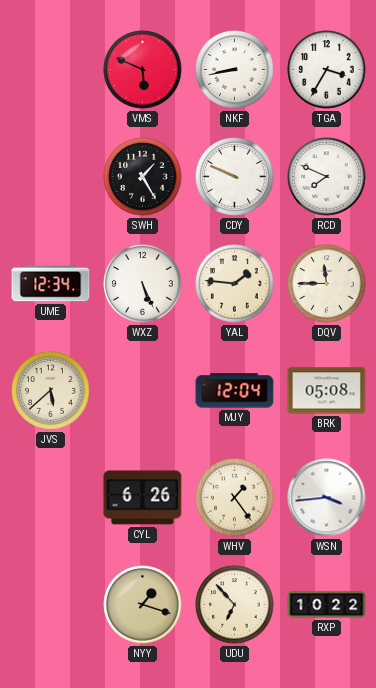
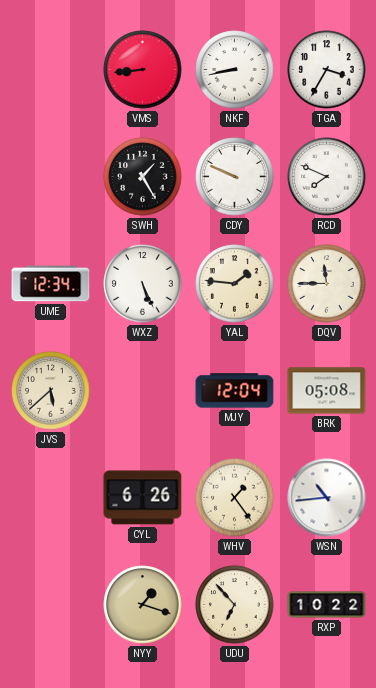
VMS: 5:49 -> 8:44
WSN: 3:44 -> 10:44
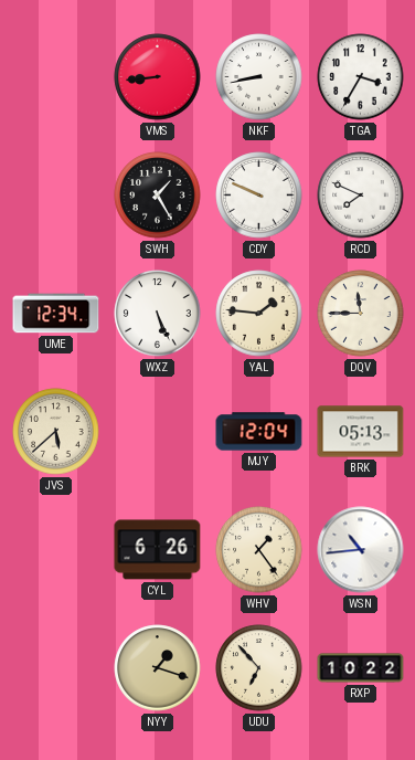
BRK: 05:08 -> 05:13
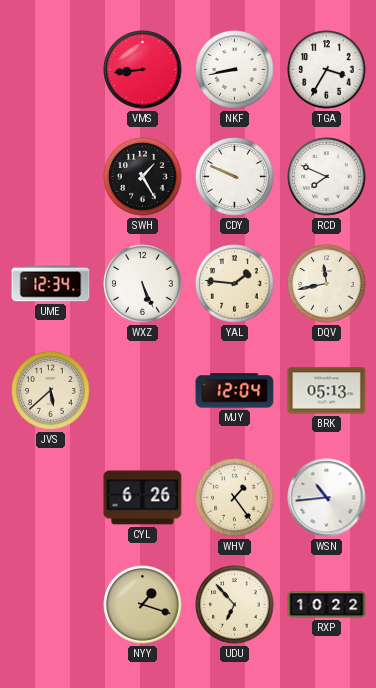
DQV: 11:45 -> 11:43
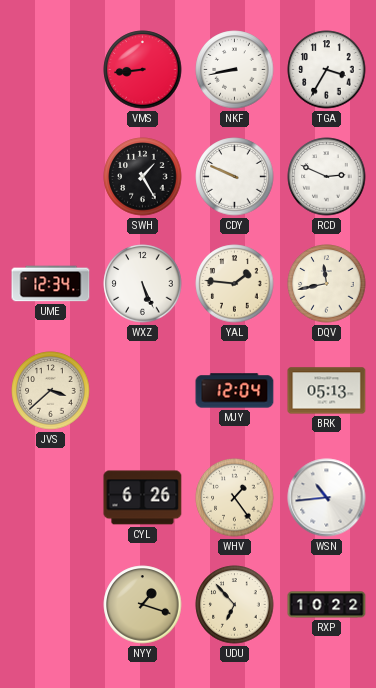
RCD: 7:49 -> 2:49
JVS: 5:38 -> 3:38
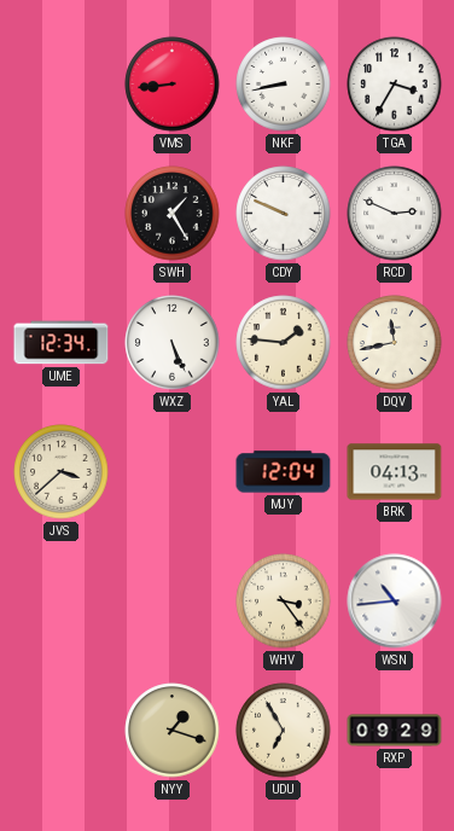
BRK: 05:13 -> 04:13
CYL: 6:26 -> none
WHV: 1:24 -> 3:24
UDU: 6:53 -> 6:55
RXP: 10:22 -> 09:29
